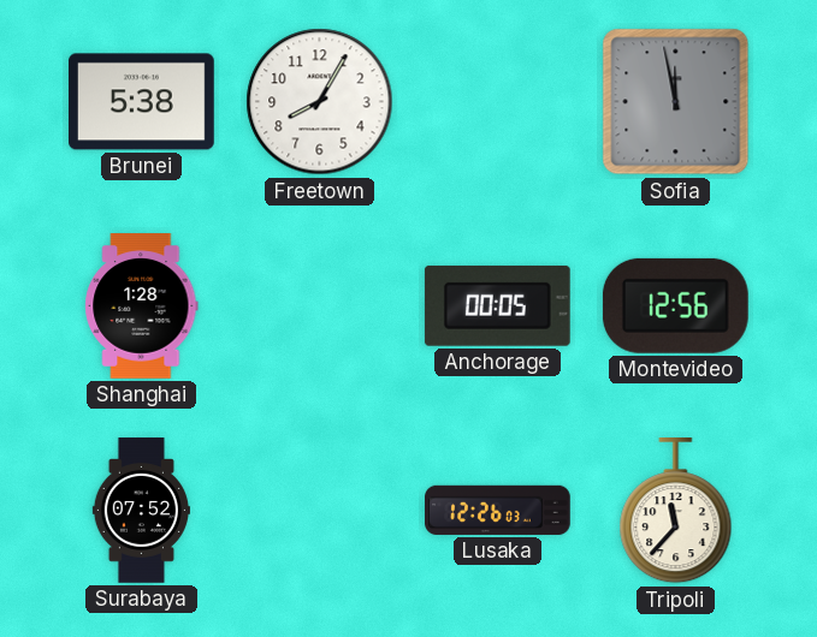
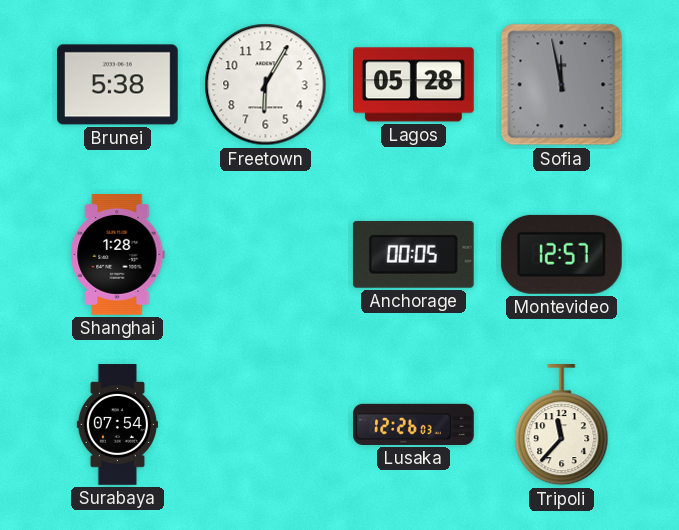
Freetown: 8:05 -> 6:05
Lagos: none -> 05:28
Montevideo: 12:56 -> 12:57
Surabaya: 07:52 -> 07:54
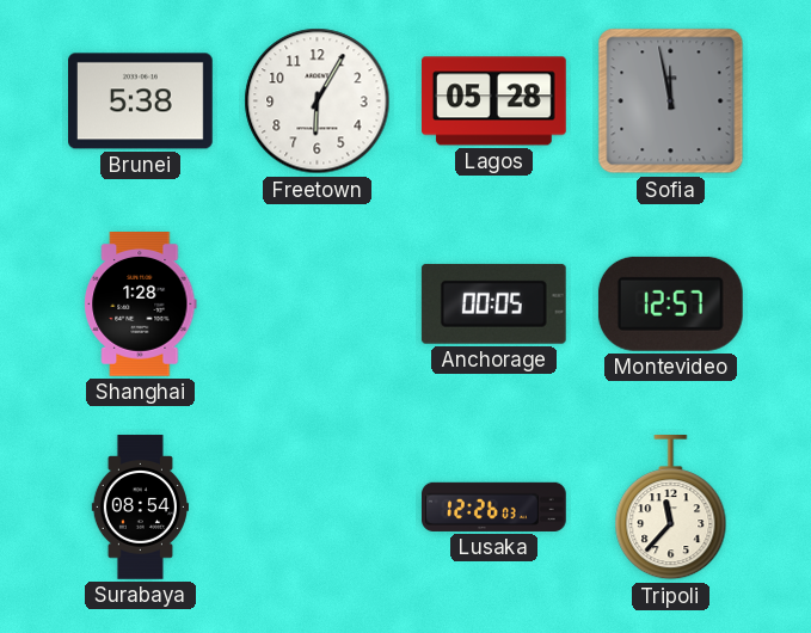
Surabaya: 07:54 -> 08:54
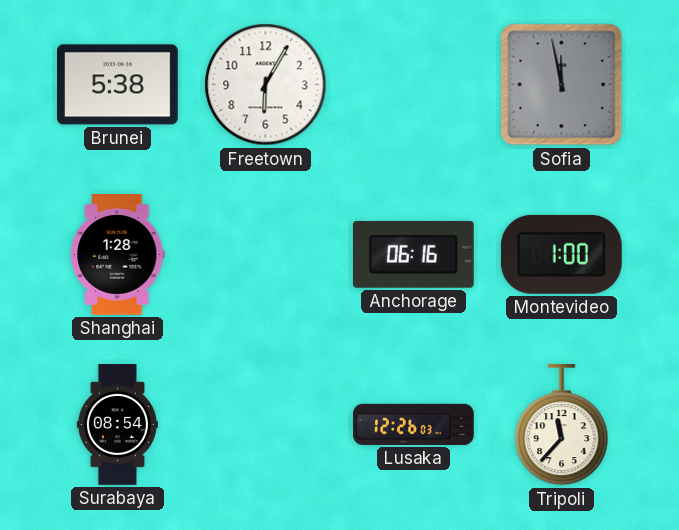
Lagos: 05:28 -> none
Anchorage: 00:05 -> 06:16
Montevideo: 12:57 -> 1:00
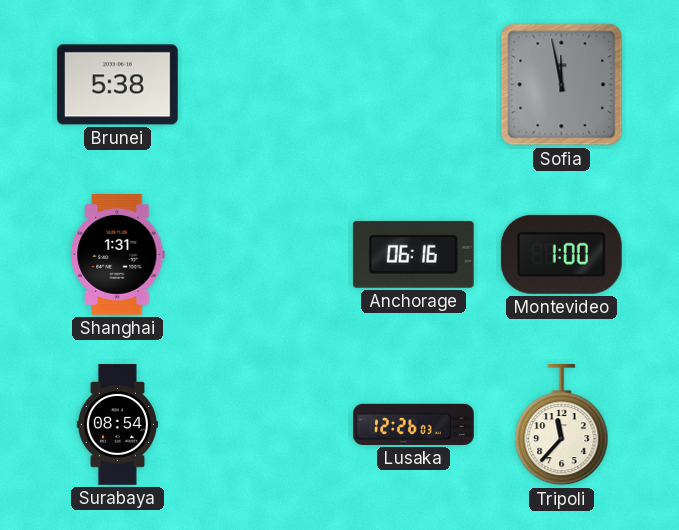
Freetown: 6:05 -> none
Shanghai: 1:28 -> 1:31
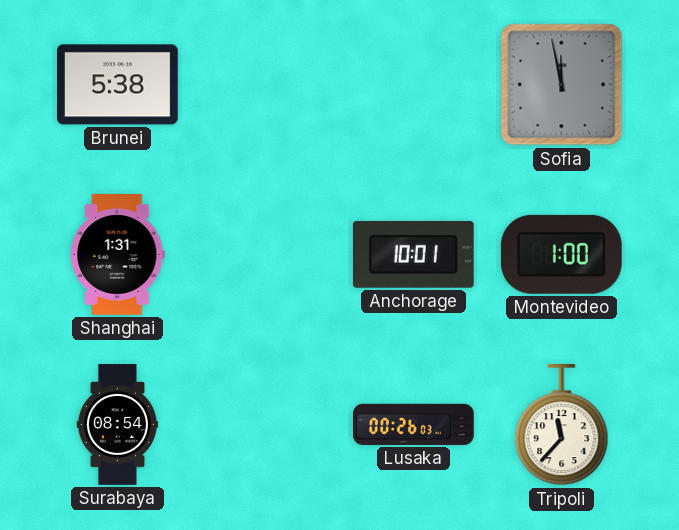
Anchorage: 06:16 -> 10:01
Lusaka: 12:26 -> 00:26
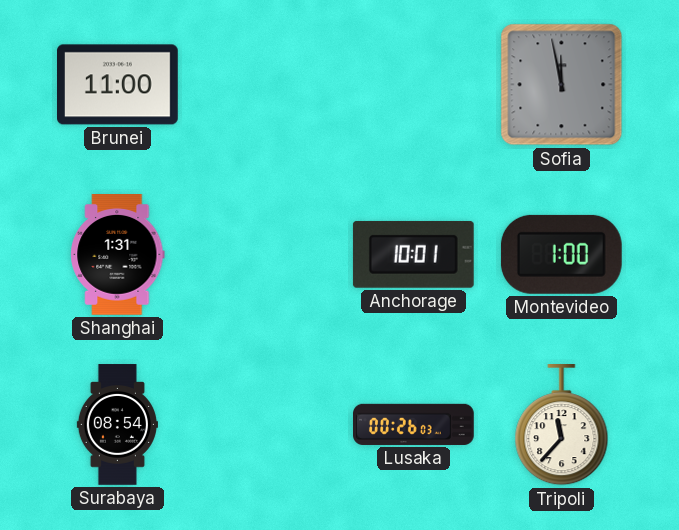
Brunei: 5:38 -> 11:00
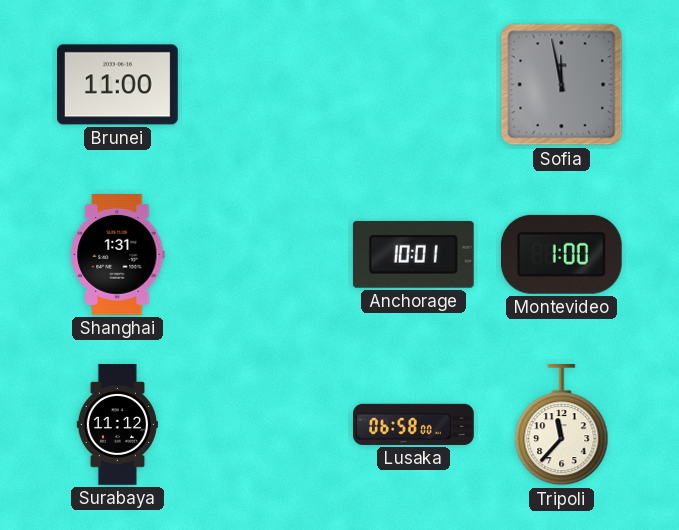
Surabaya: 08:54 -> 11:12
Lusaka: 00:26 -> 06:58
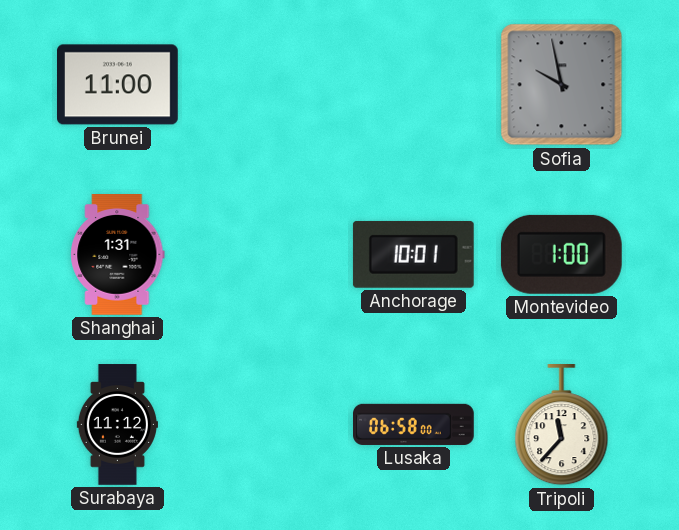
Sofia: 11:58 -> 9:58
